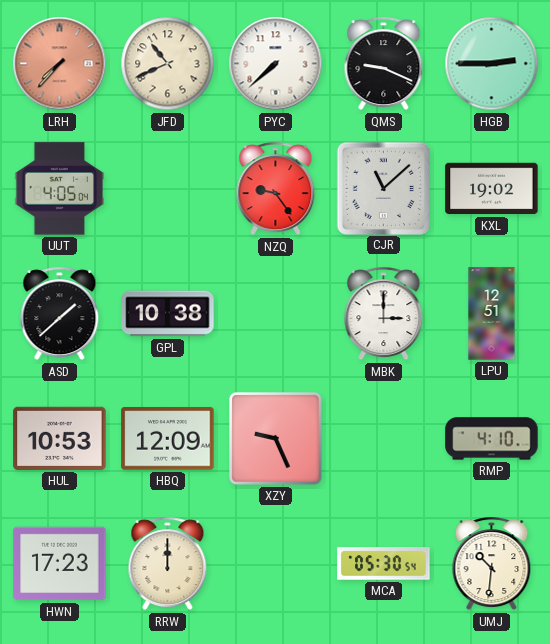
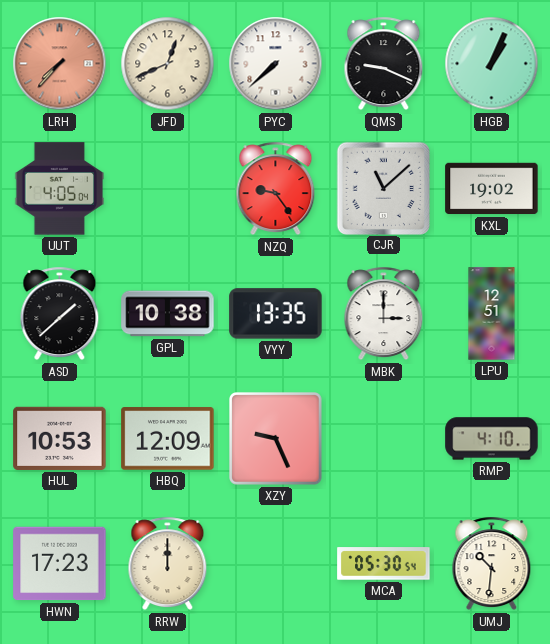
JFD: 10:41 -> 12:41
HGB: 2:45 -> 1:04
VYY: none -> 13:35
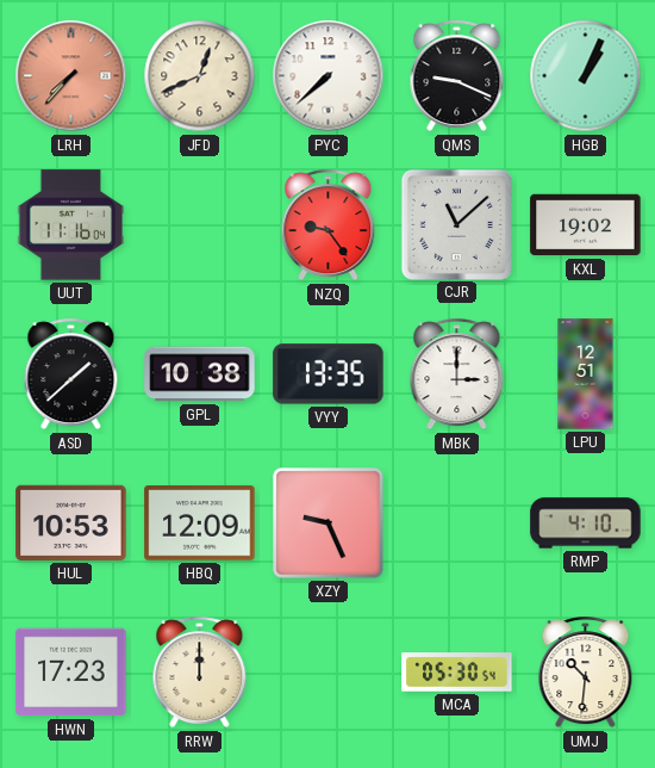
UUT: 4:05 -> 11:16
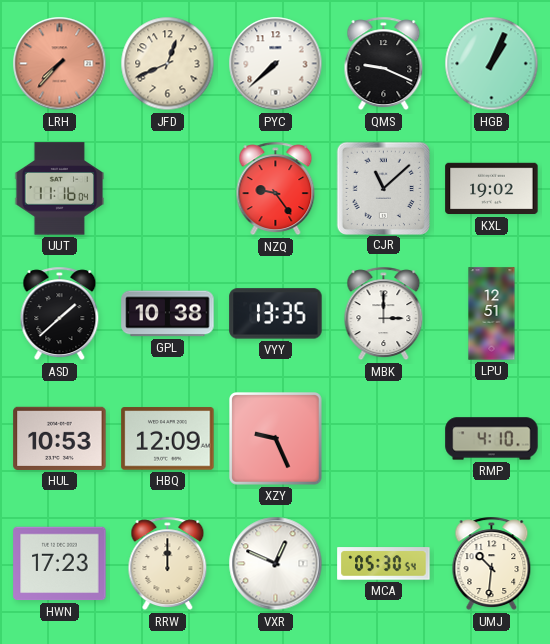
VXR: none -> 12:49
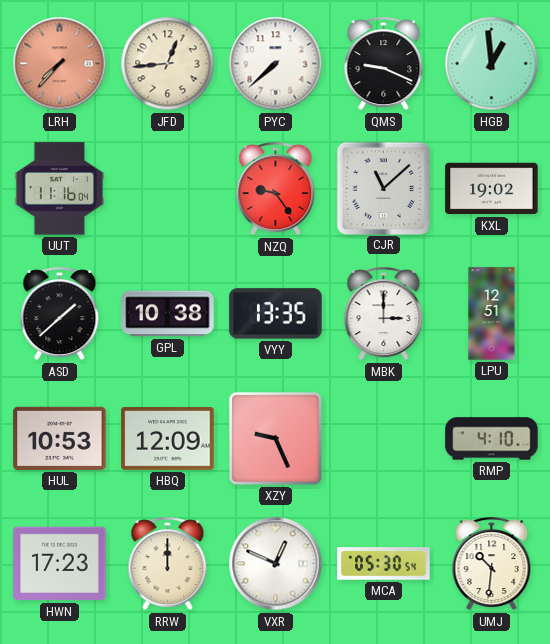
JFD: 12:41 -> 12:44
HGB: 1:04 -> 12:59
